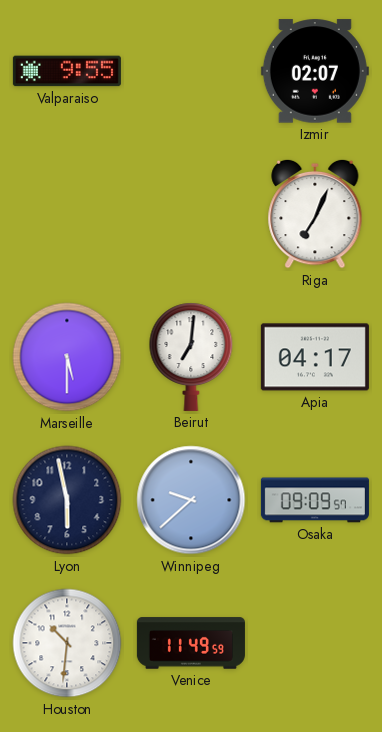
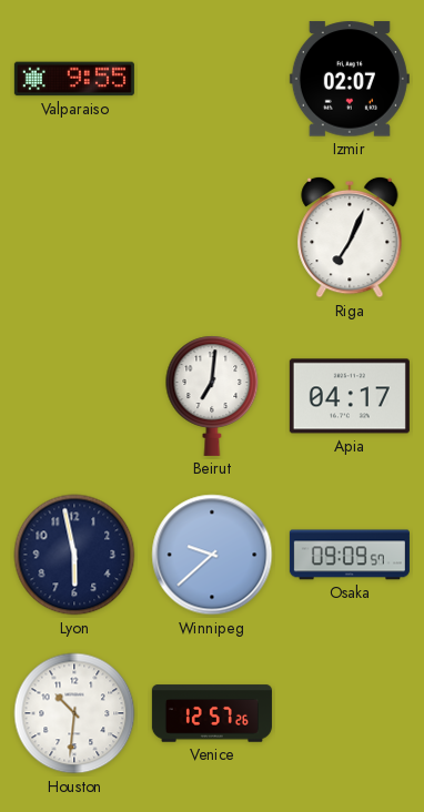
Marseille: 5:30 -> none
Venice: 11:49 -> 12:57
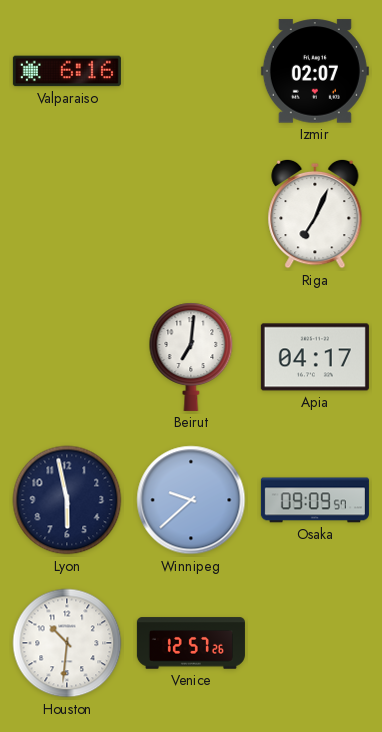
Valparaiso: 9:55 -> 6:16
